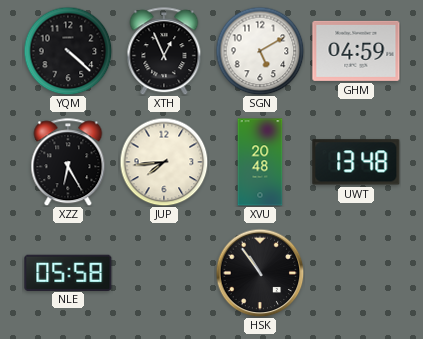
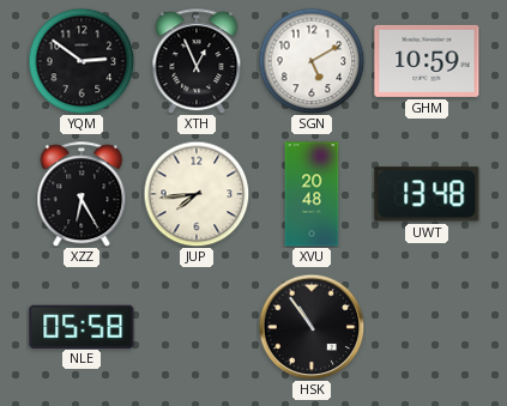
YQM: 4:22 -> 2:51
GHM: 04:59 -> 10:59
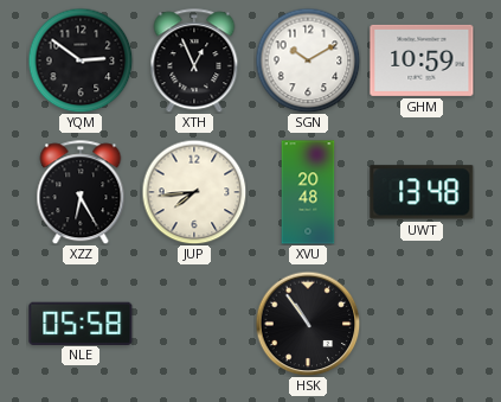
SGN: 5:10 -> 10:10
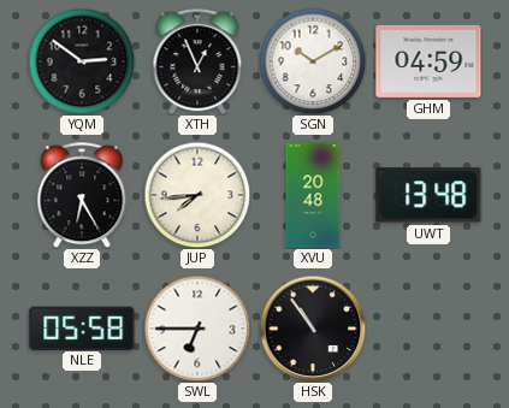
GHM: 10:59 -> 04:59
SWL: none -> 6:45
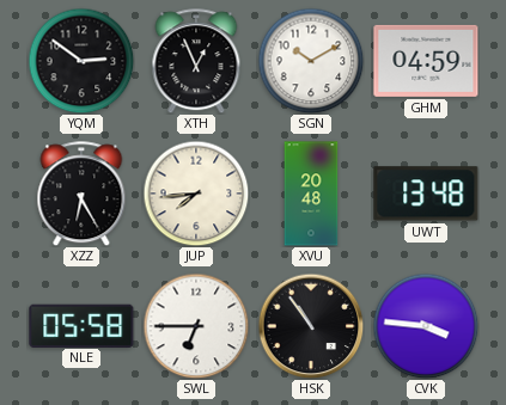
CVK: none -> 3:46
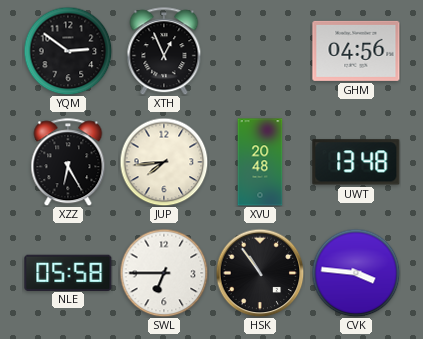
SGN: 10:10 -> none
GHM: 04:59 -> 04:56
